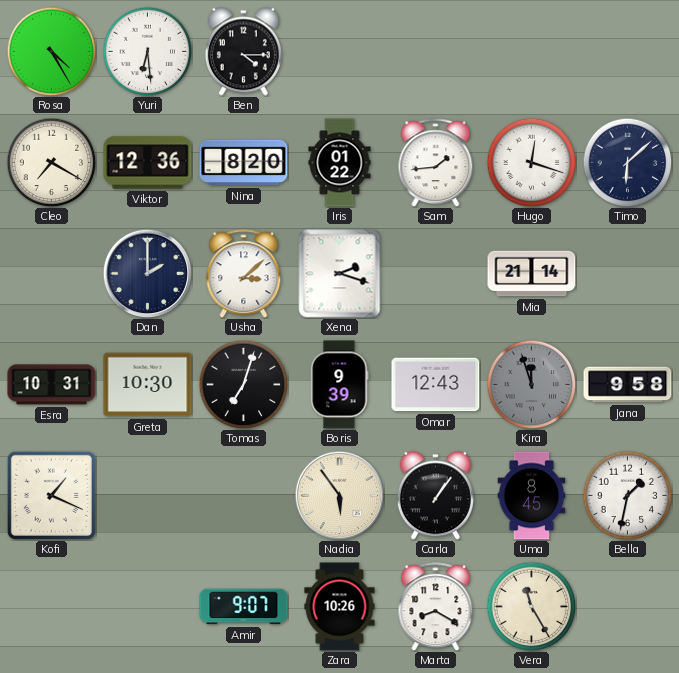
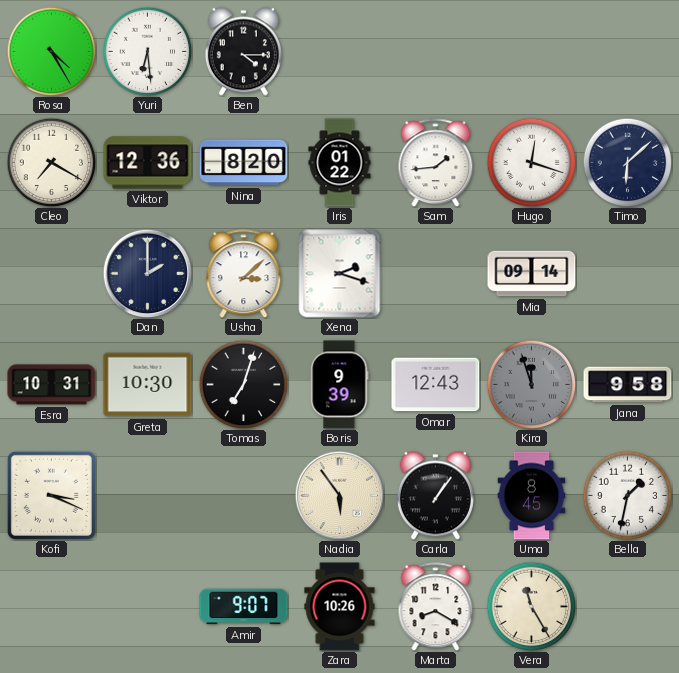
Mia: 21:14 -> 09:14
Kofi: 1:19 -> 3:19
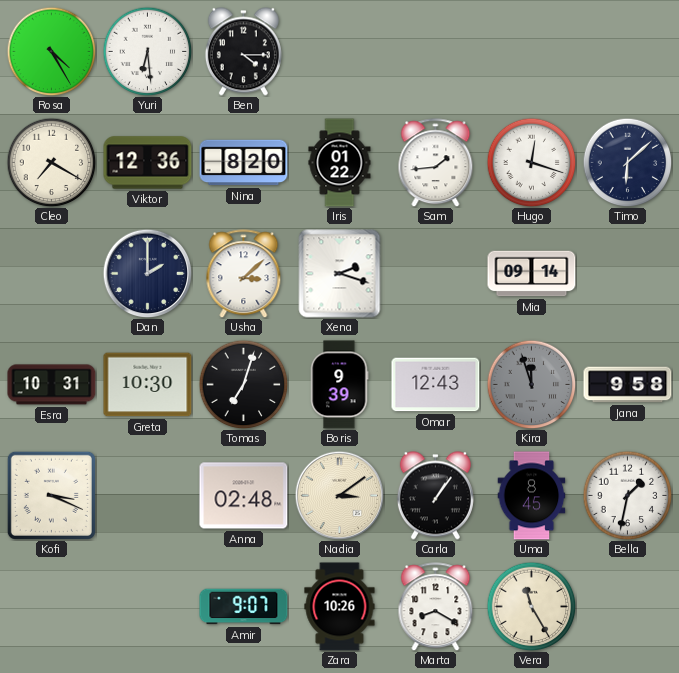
Anna: none -> 02:48
Nadia: 5:54 -> 3:09
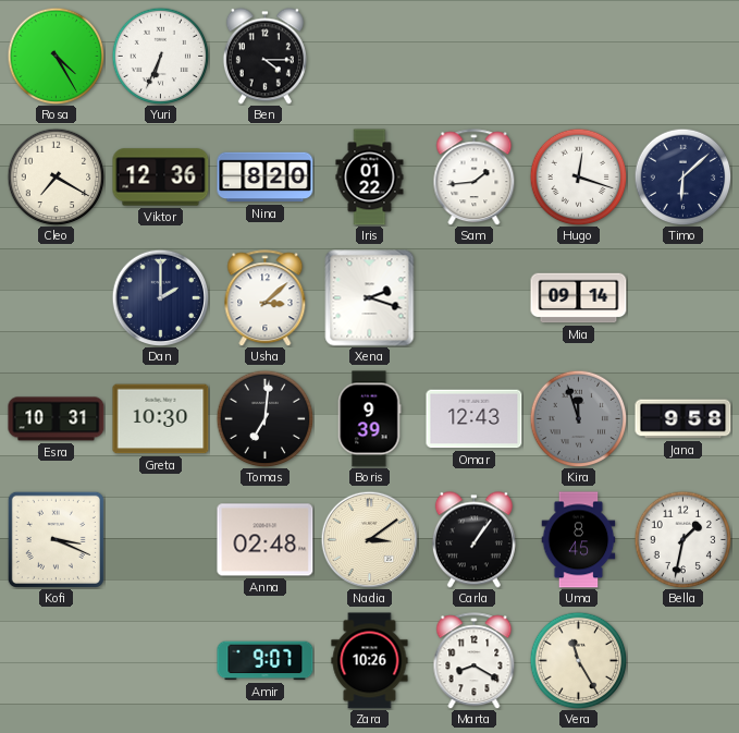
Yuri: 6:29 -> 6:34
Tomas: 7:03 -> 7:01
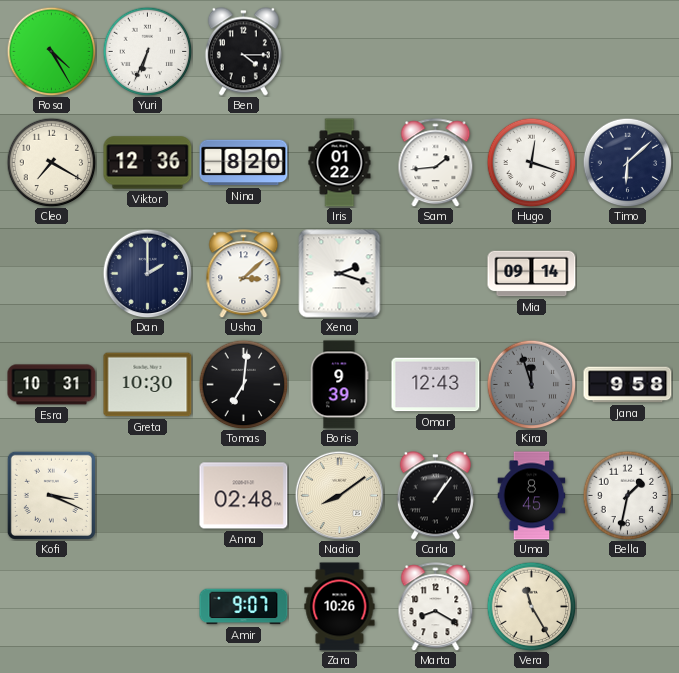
Nadia: 3:09 -> 8:09
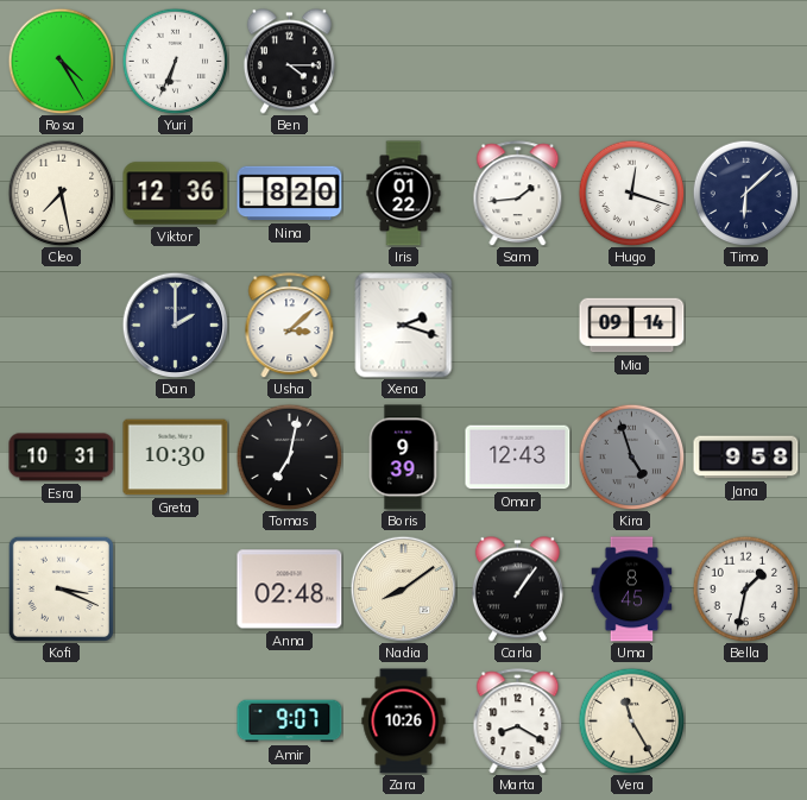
Cleo: 7:20 -> 7:28
Tomas: 7:01 -> 7:02
Kira: 11:57 -> 4:57
